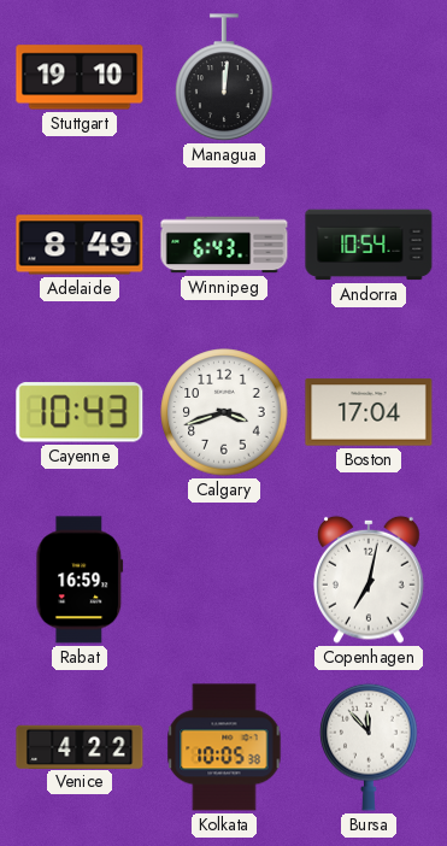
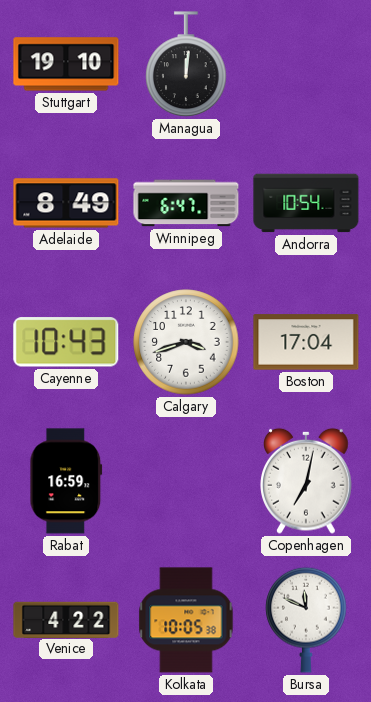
Winnipeg: 6:43 -> 6:47
Bursa: 11:53 -> 11:49
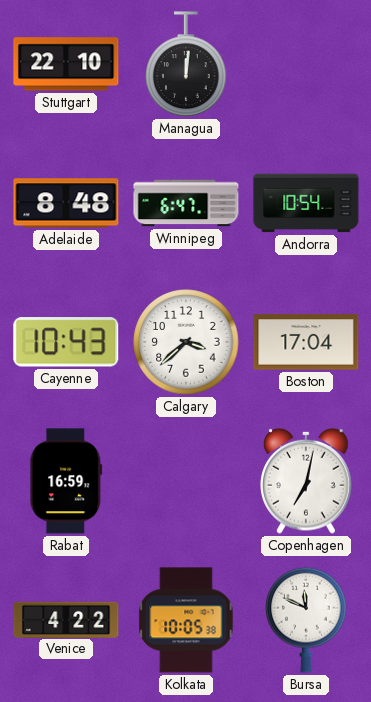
Stuttgart: 19:10 -> 22:10
Adelaide: 8:49 -> 8:48
Calgary: 3:42 -> 3:38
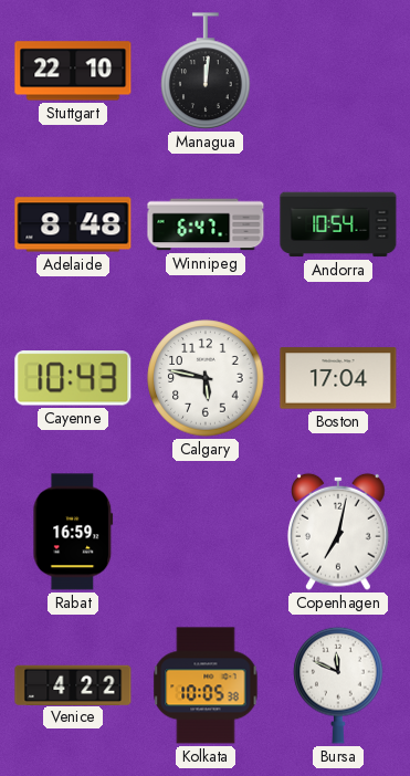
Calgary: 3:38 -> 5:47
